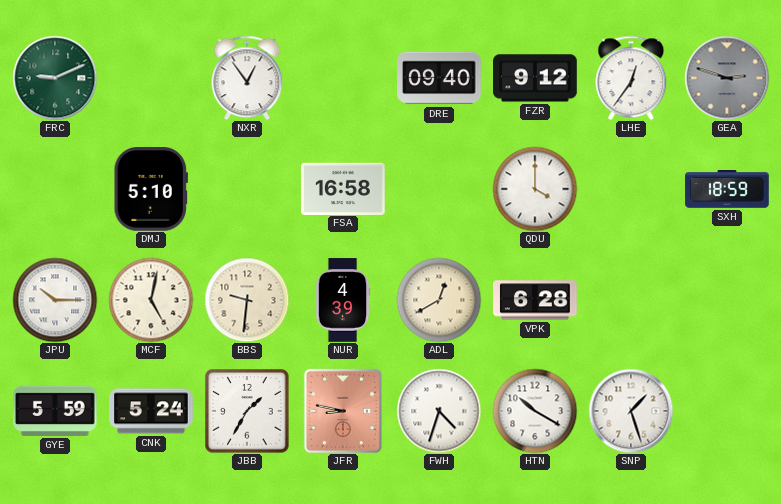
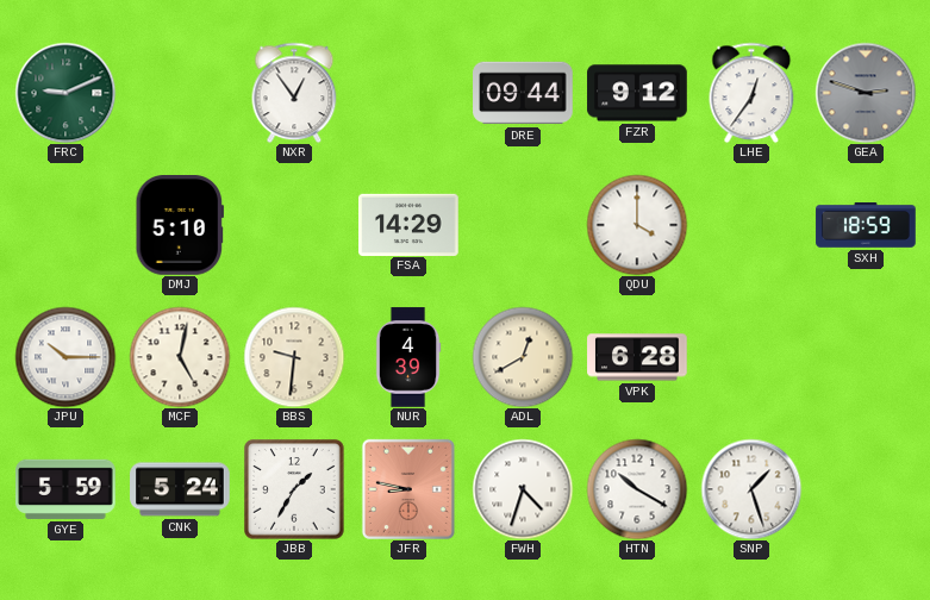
DRE: 09:40 -> 09:44
FSA: 16:58 -> 14:29
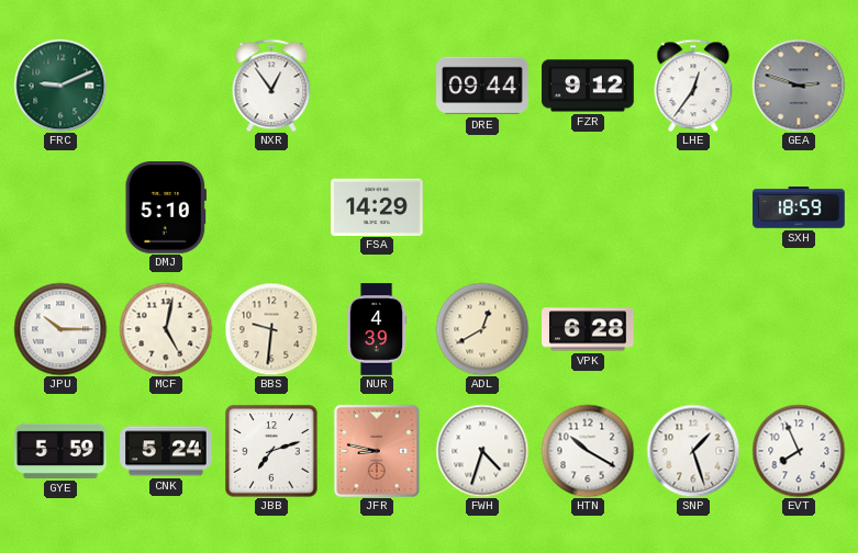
QDU: 4:00 -> none
JBB: 1:35 -> 7:12
EVT: none -> 7:56
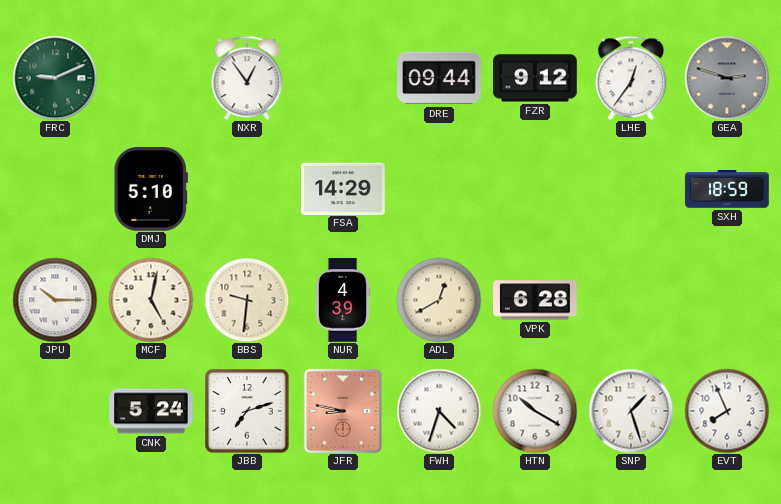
GYE: 5:59 -> none
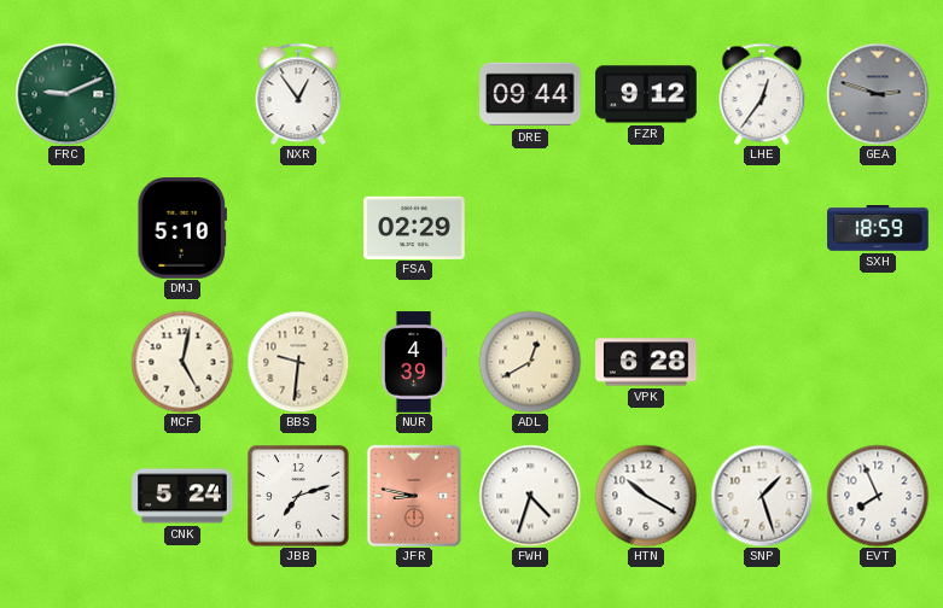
FSA: 14:29 -> 02:29
JPU: 10:15 -> none
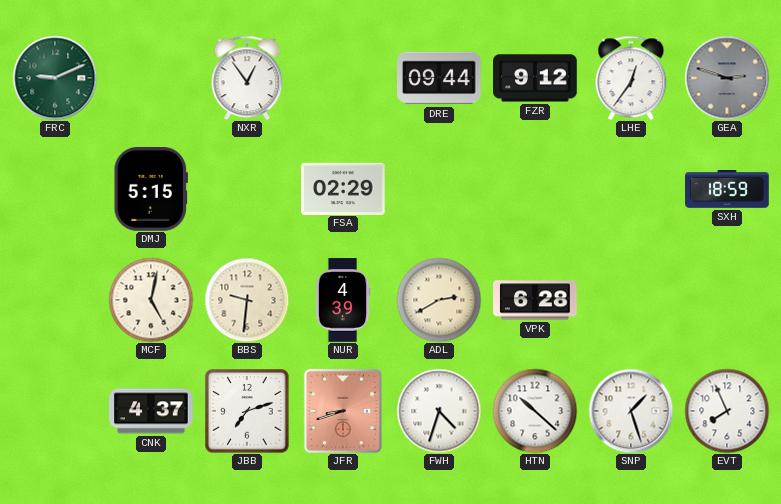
DMJ: 5:10 -> 5:15
ADL: 12:40 -> 2:40
CNK: 5:24 -> 4:37
JFR: 8:47 -> 8:42
HTN: 10:20 -> 10:22
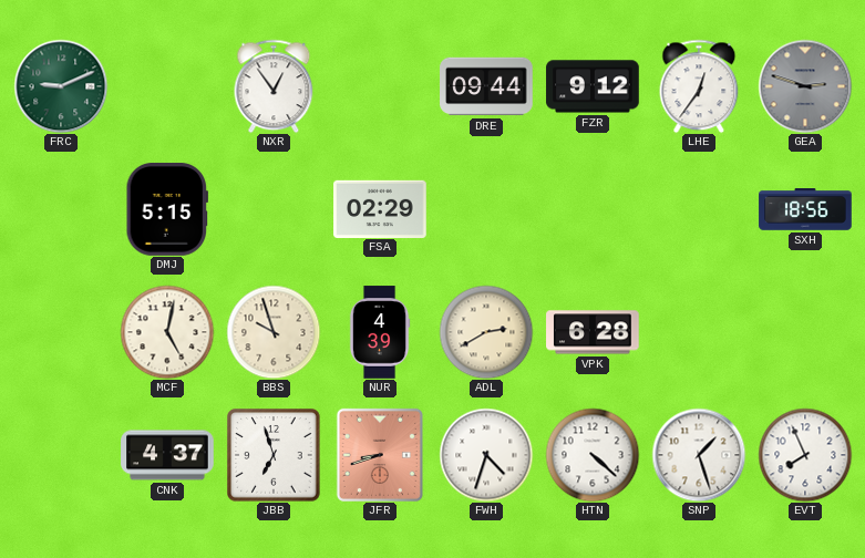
SXH: 18:59 -> 18:56
BBS: 9:31 -> 9:57
JBB: 7:12 -> 6:57
HTN: 10:22 -> 4:22
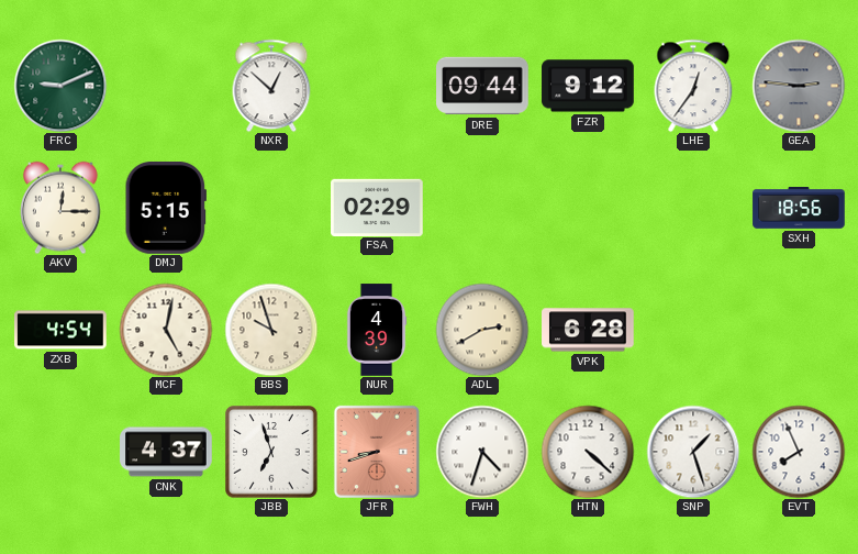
NXR: 12:54 -> 12:52
GEA: 2:48 -> 2:46
AKV: none -> 12:15
ZXB: none -> 4:54
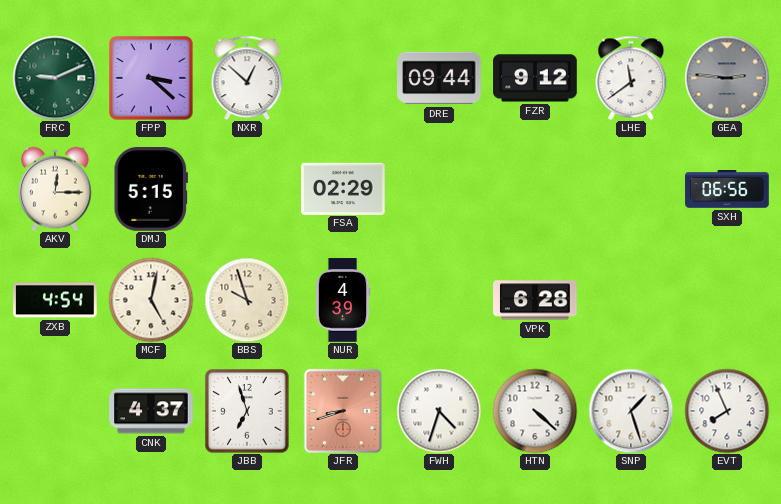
FPP: none -> 3:22
LHE: 12:36 -> 11:39
SXH: 18:56 -> 06:56
ADL: 2:40 -> none
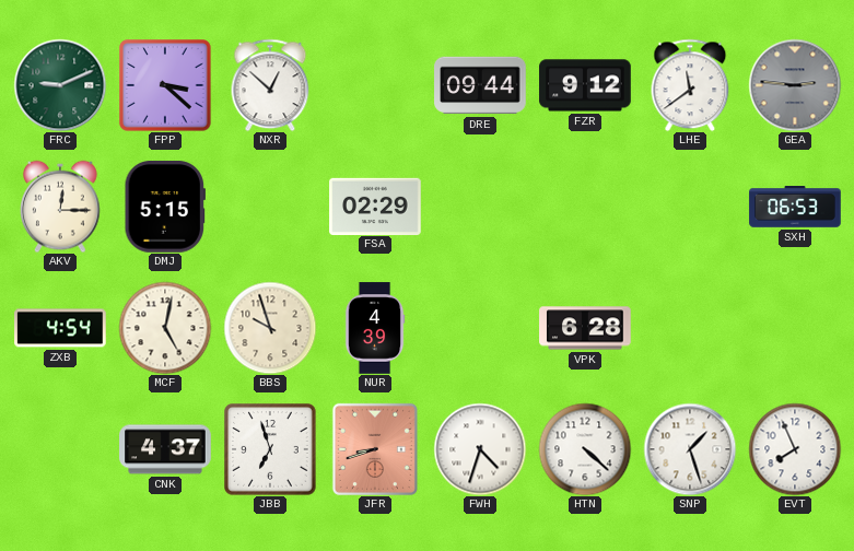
SXH: 06:56 -> 06:53
